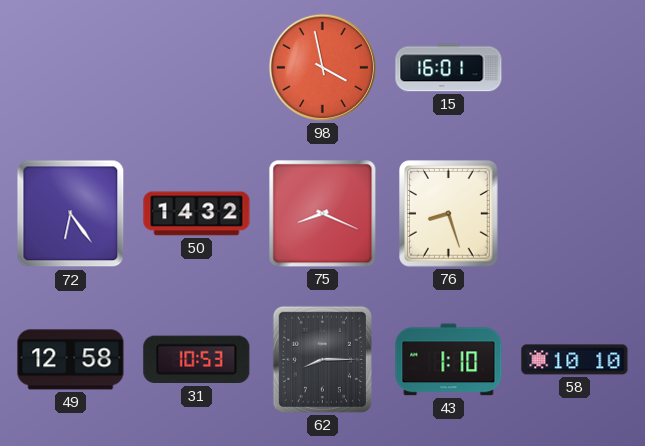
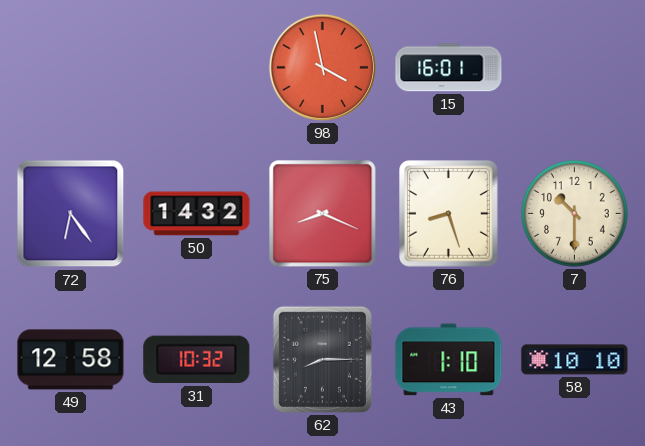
7: none -> 10:30
31: 10:53 -> 10:32
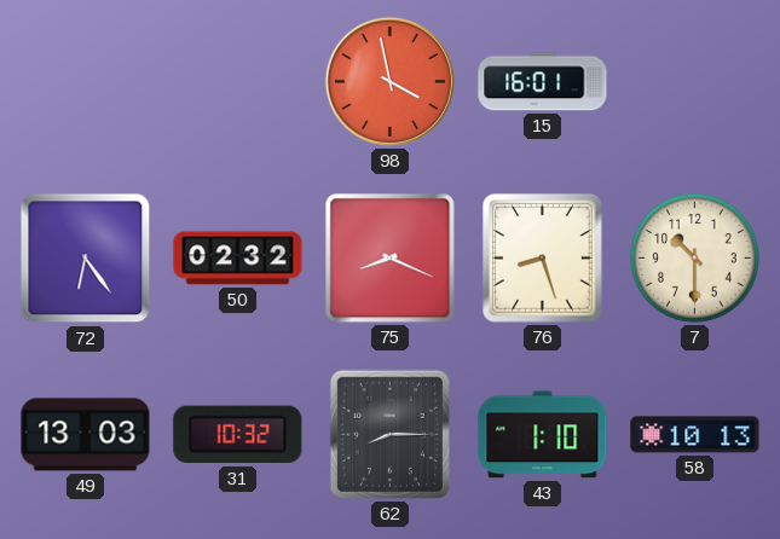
50: 14:32 -> 02:32
49: 12:58 -> 13:03
58: 10:10 -> 10:13
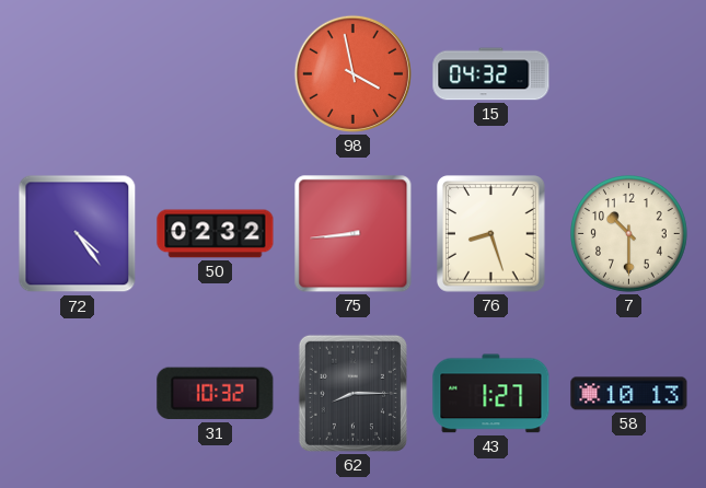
15: 16:01 -> 04:32
72: 6:24 -> 4:24
75: 8:19 -> 8:44
49: 13:03 -> none
43: 1:10 -> 1:27
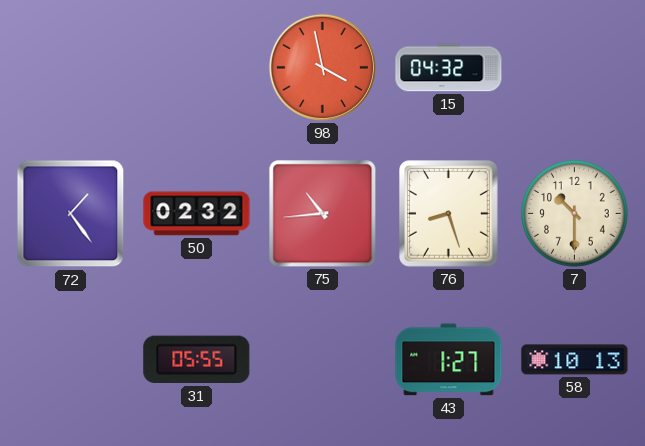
72: 4:24 -> 1:24
75: 8:44 -> 10:44
31: 10:32 -> 05:55
62: 8:15 -> none
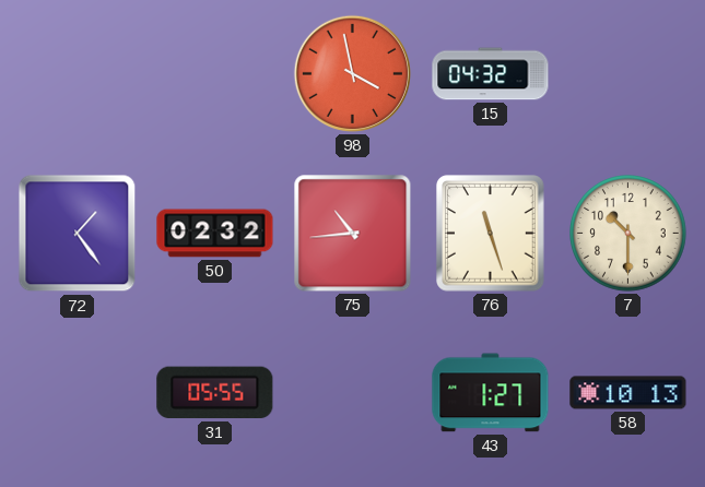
76: 8:27 -> 11:27
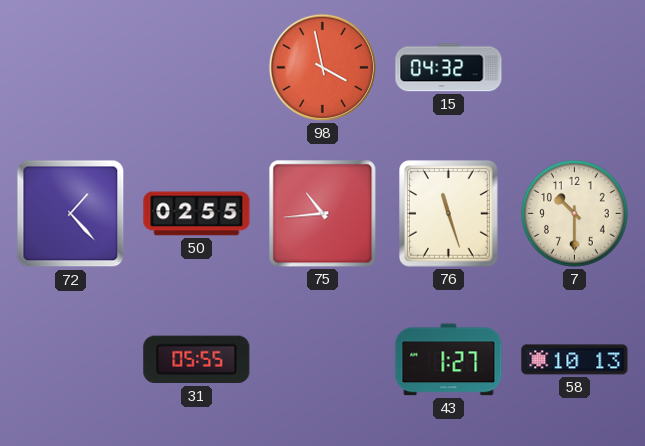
72: 1:24 -> 1:23
50: 02:32 -> 02:55
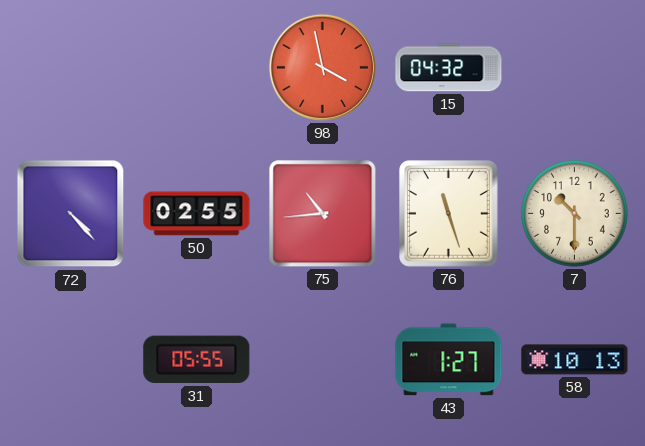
72: 1:23 -> 4:23
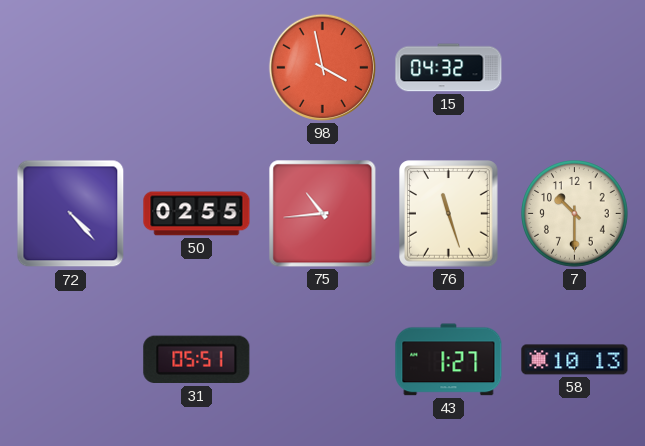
31: 05:55 -> 05:51
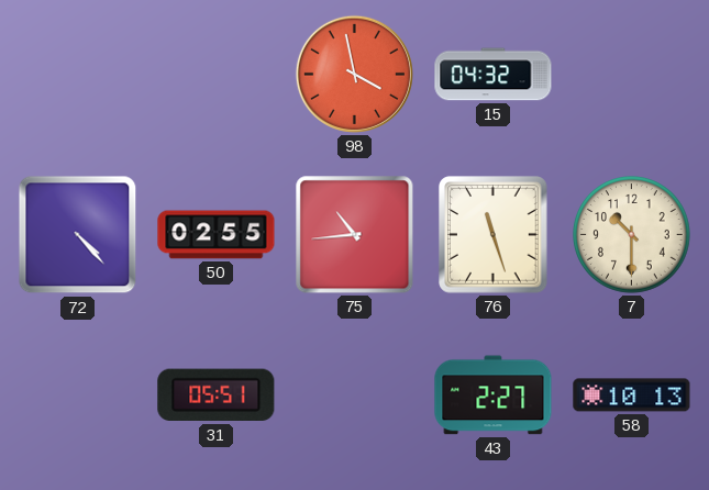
43: 1:27 -> 2:27
